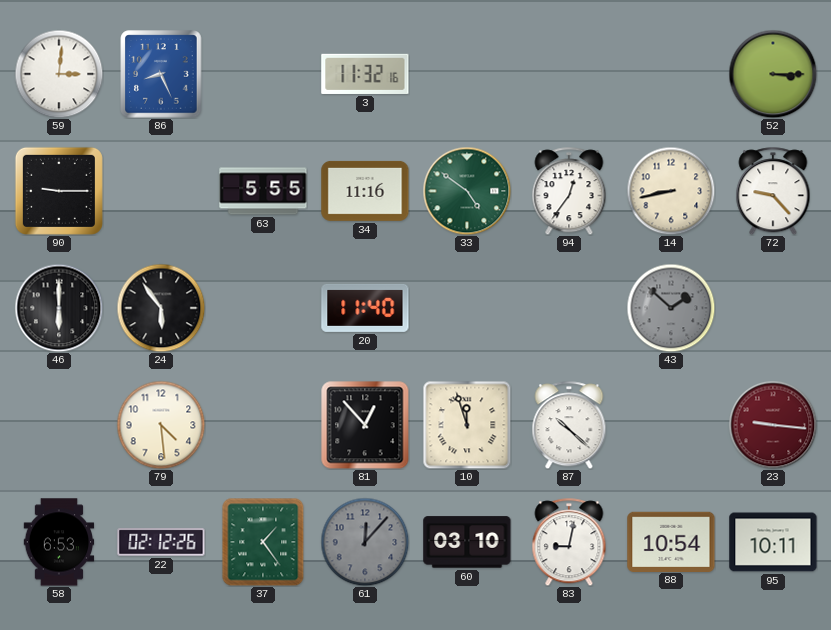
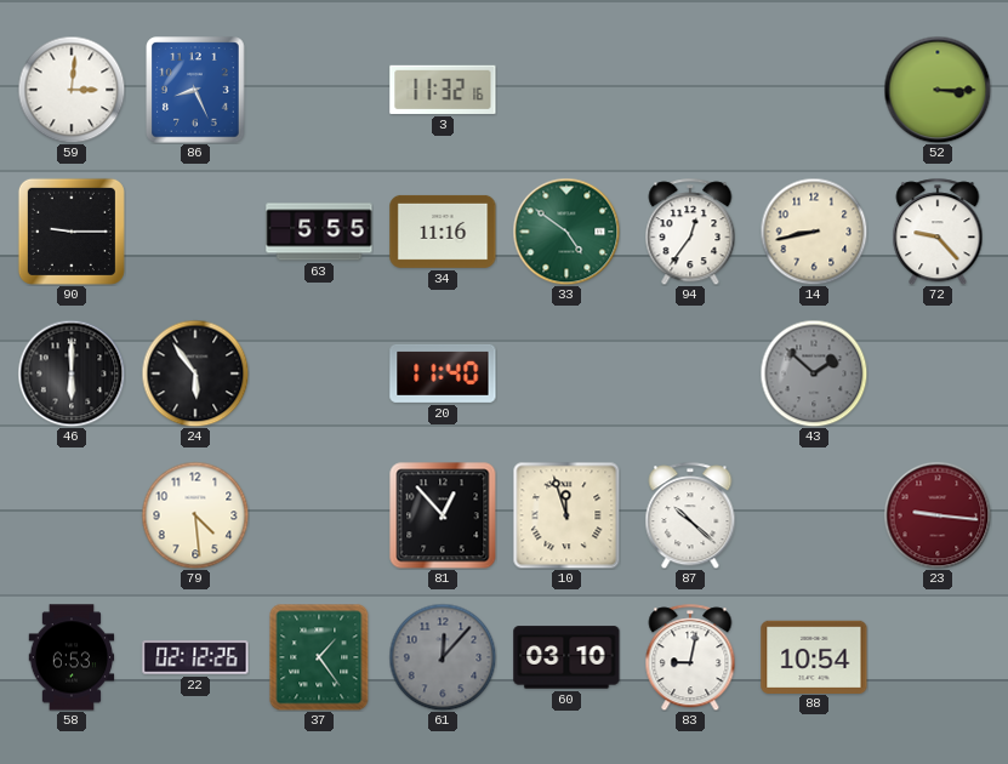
95: 10:11 -> none
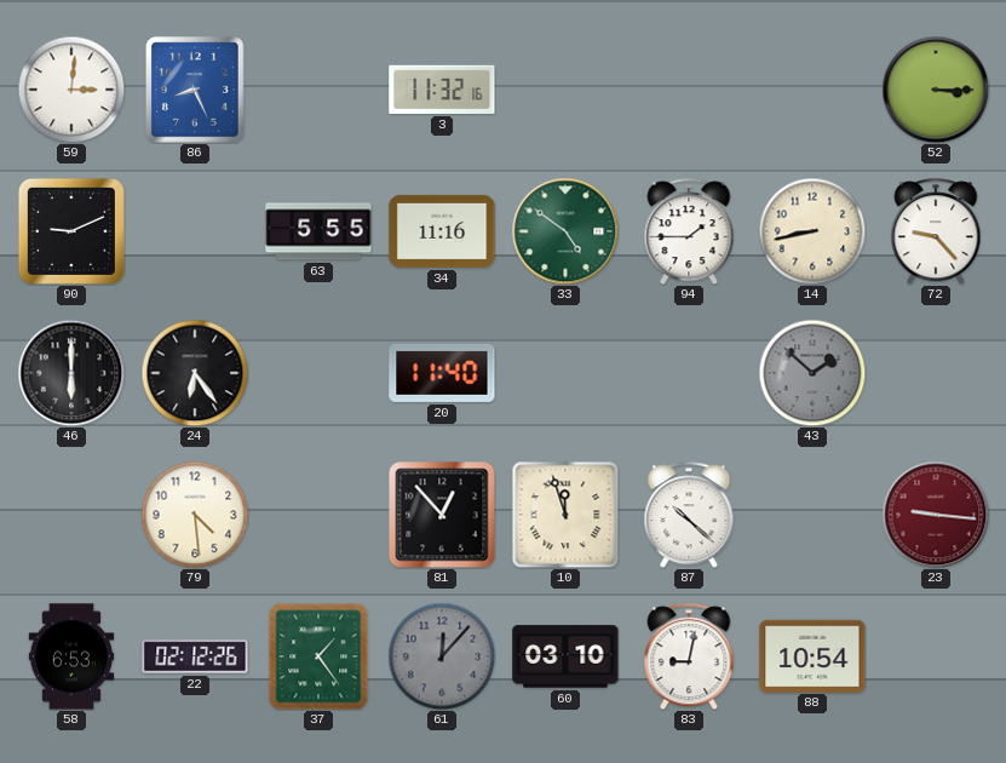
90: 9:15 -> 9:11
94: 12:36 -> 1:45
24: 5:54 -> 6:24
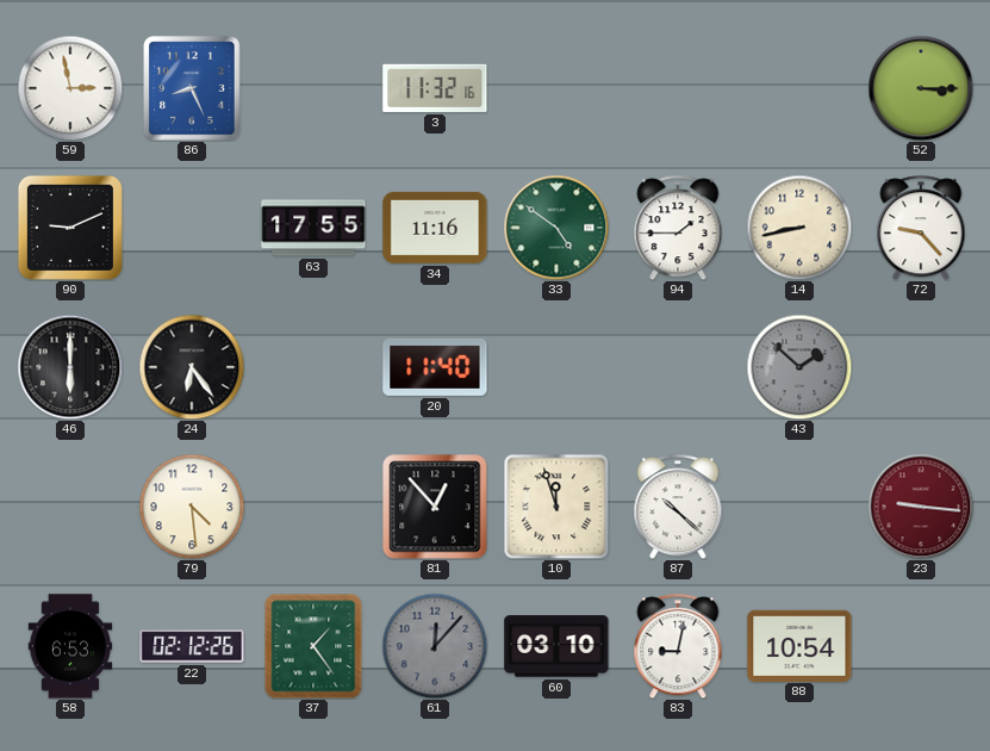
59: 3:01 -> 2:58
63: 5:55 -> 17:55
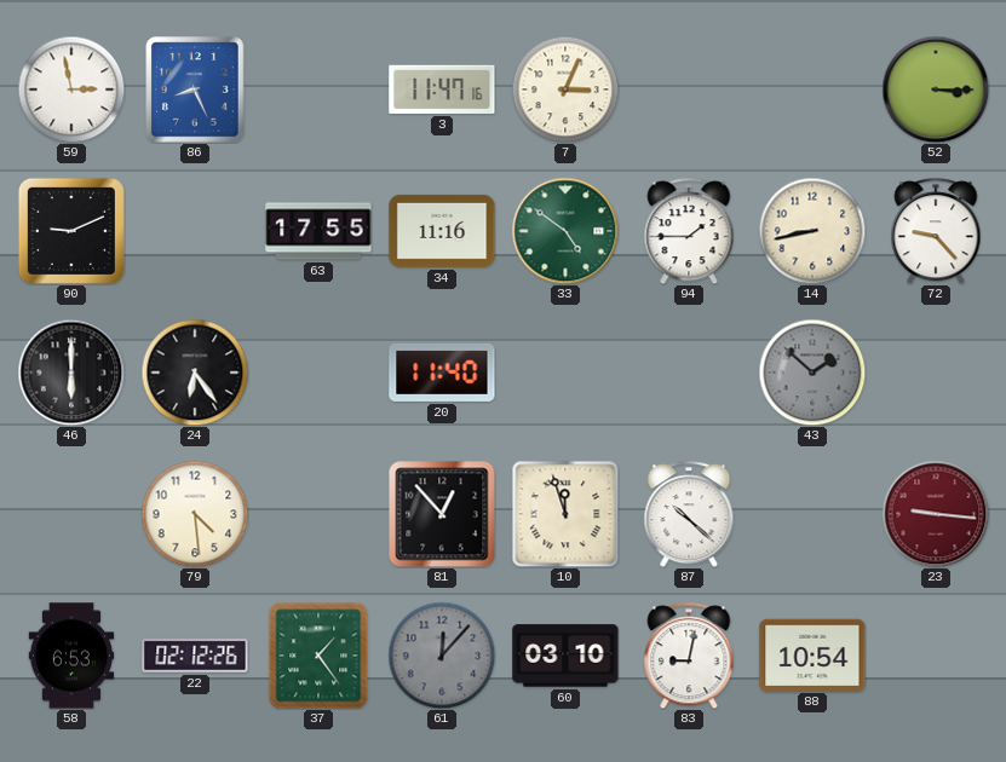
3: 11:32 -> 11:47
7: none -> 3:04
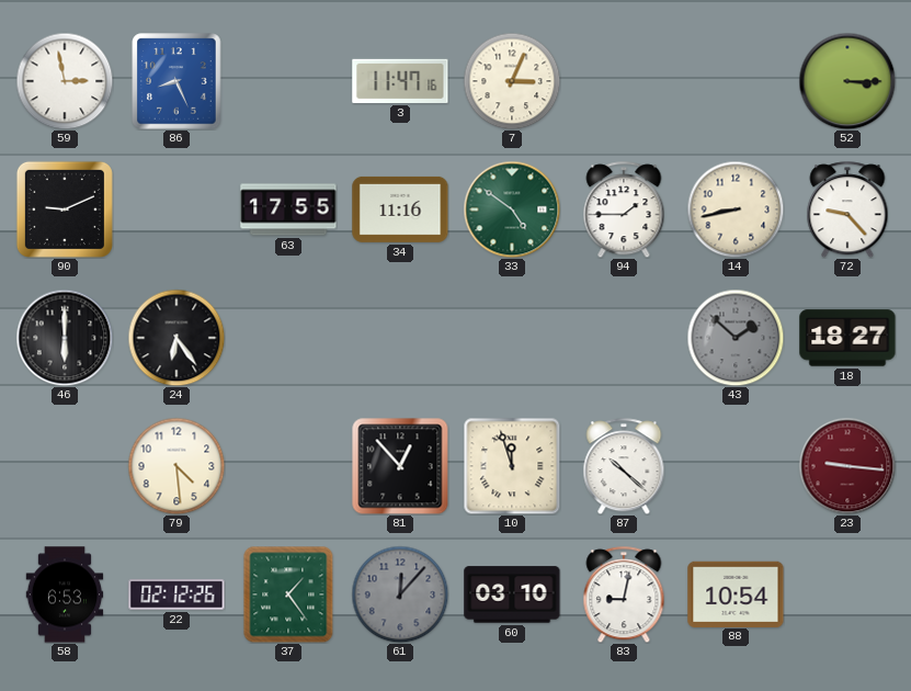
20: 11:40 -> none
18: none -> 18:27
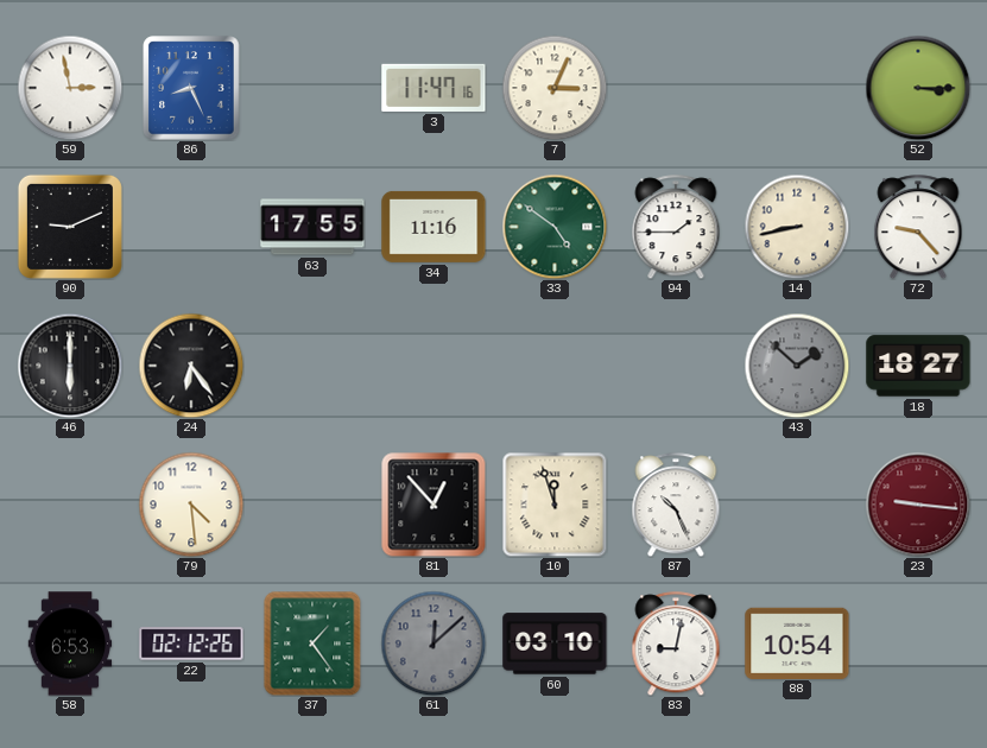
87: 10:22 -> 10:26
61: 12:07 -> 12:08
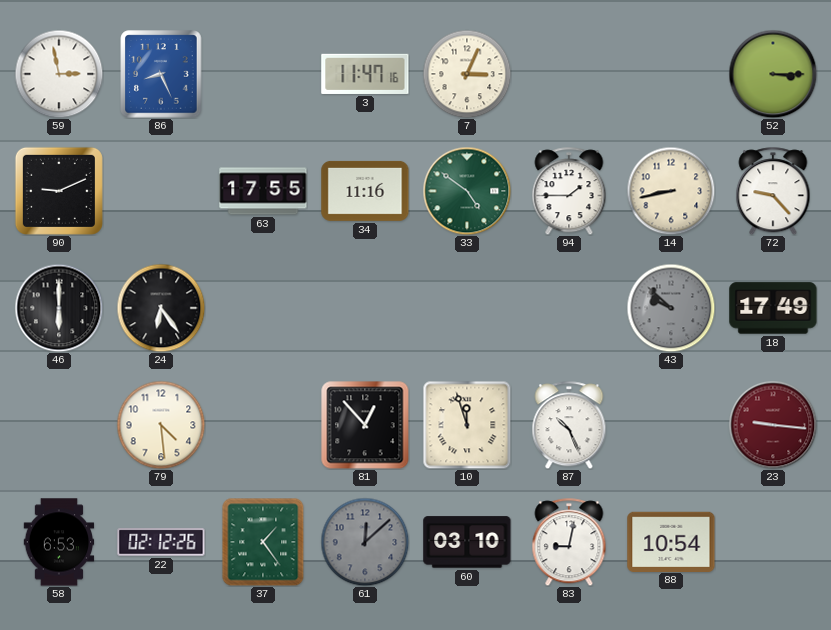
43: 1:52 -> 9:52
18: 18:27 -> 17:49
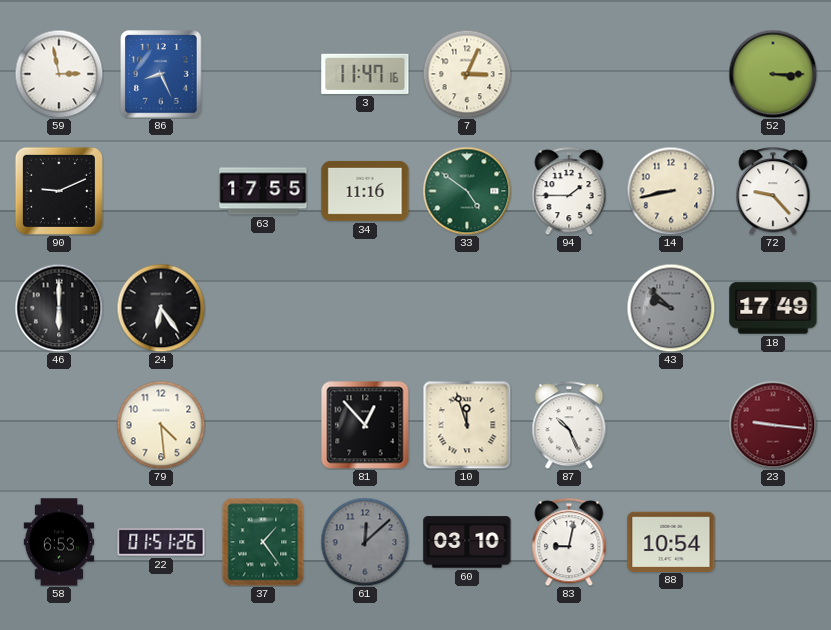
22: 02:12 -> 01:51
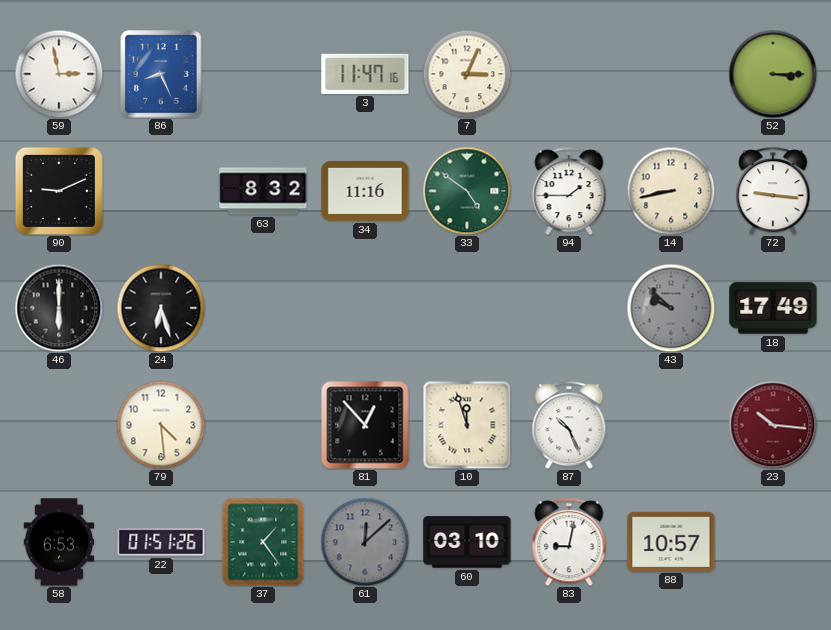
63: 17:55 -> 8:32
72: 9:23 -> 9:16
24: 6:24 -> 6:27
23: 9:16 -> 10:16
88: 10:54 -> 10:57
